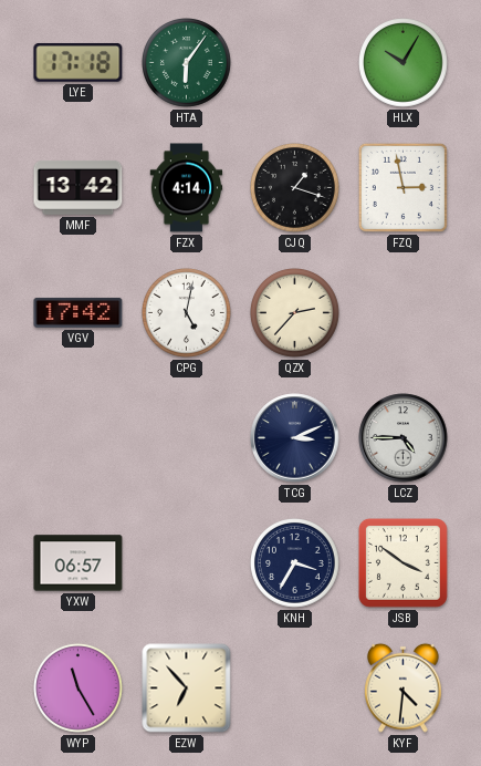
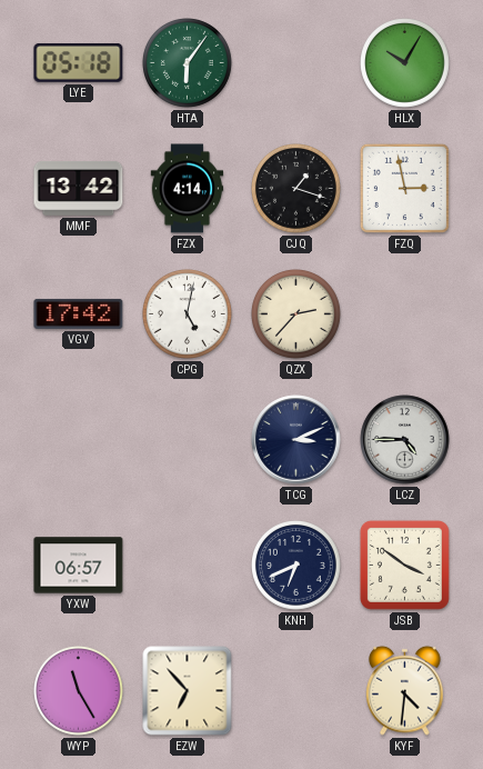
LYE: 17:18 -> 05:18
KNH: 3:35 -> 6:41
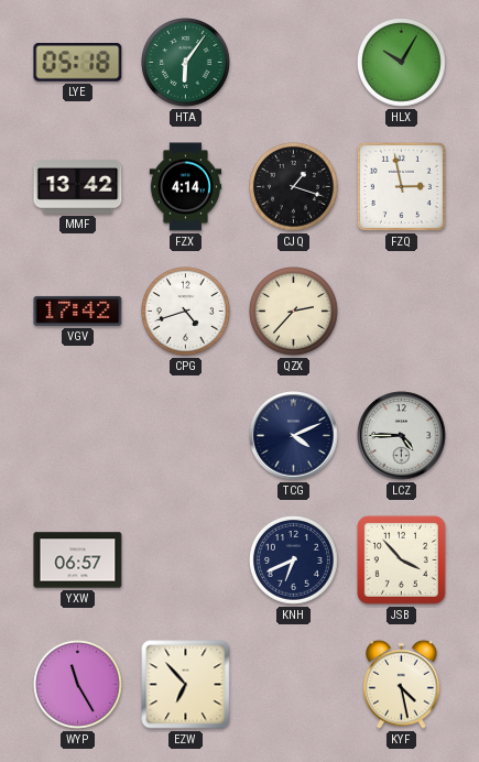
CPG: 5:02 -> 4:42
TCG: 3:11 -> 4:11
JSB: 3:51 -> 3:53
KYF: 4:31 -> 4:28
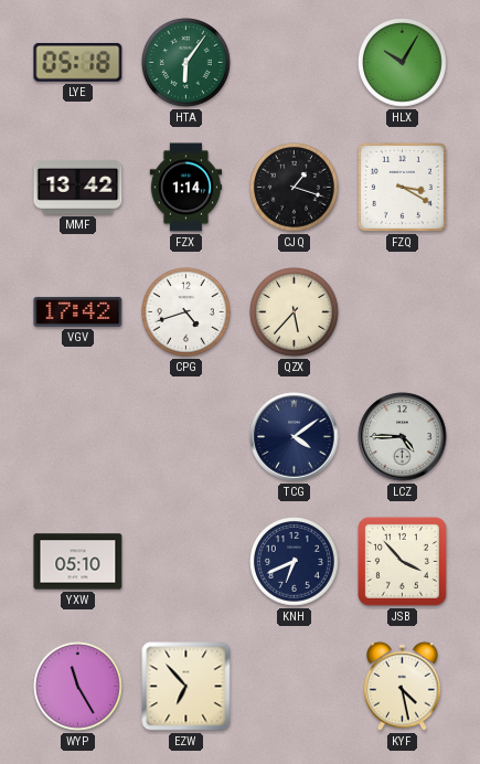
FZX: 4:14 -> 1:14
FZQ: 2:58 -> 3:20
QZX: 2:37 -> 5:37
TCG: 4:11 -> 4:09
YXW: 06:57 -> 05:10
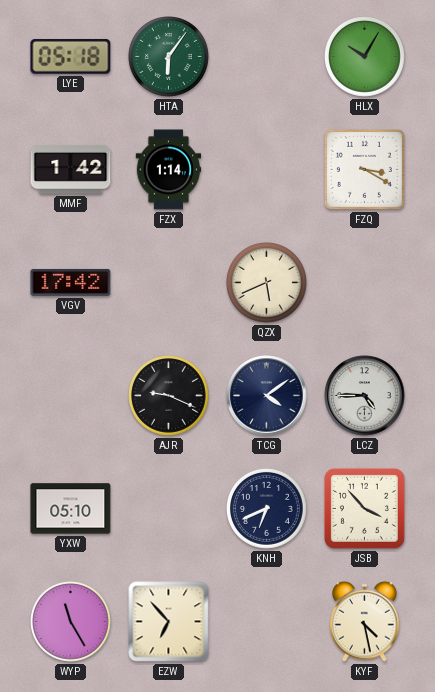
MMF: 13:42 -> 1:42
CJQ: 1:18 -> none
CPG: 4:42 -> none
QZX: 5:37 -> 5:41
AJR: none -> 9:19
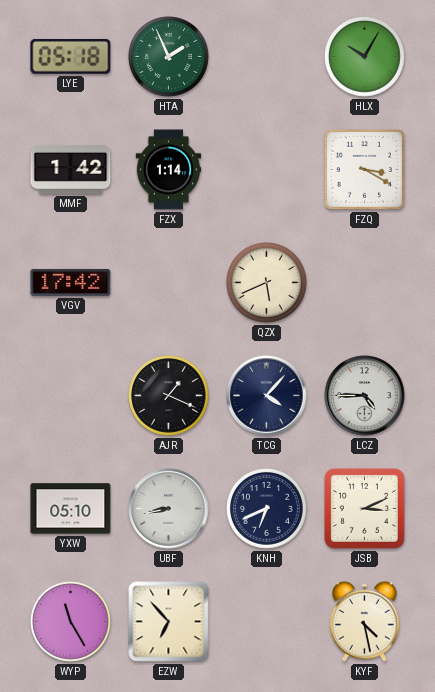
HTA: 6:06 -> 1:56
AJR: 9:19 -> 1:19
TCG: 4:09 -> 4:07
UBF: none -> 8:43
JSB: 3:53 -> 3:11
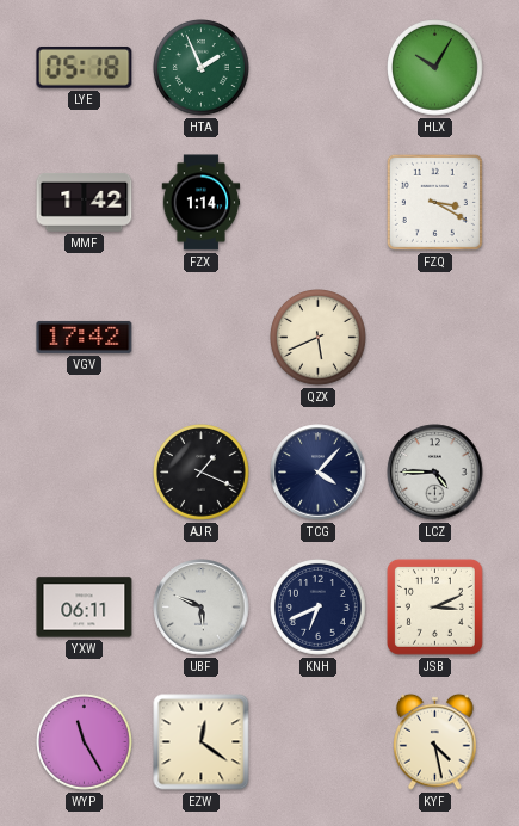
YXW: 05:10 -> 06:11
UBF: 8:43 -> 5:49
EZW: 6:53 -> 12:21
